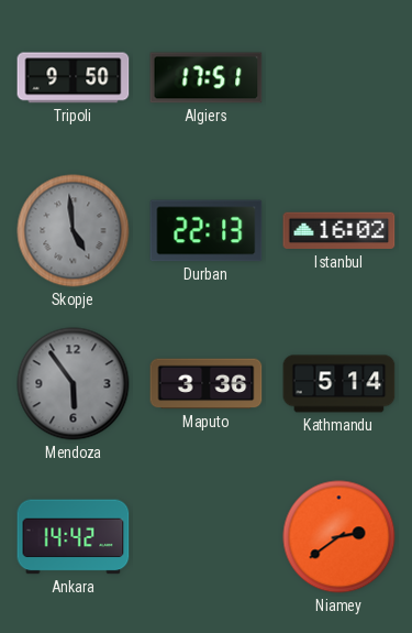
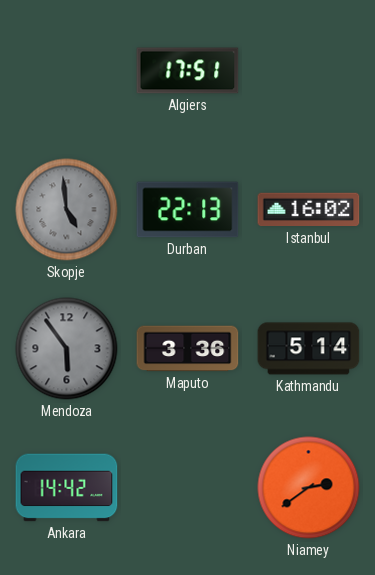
Tripoli: 9:50 -> none
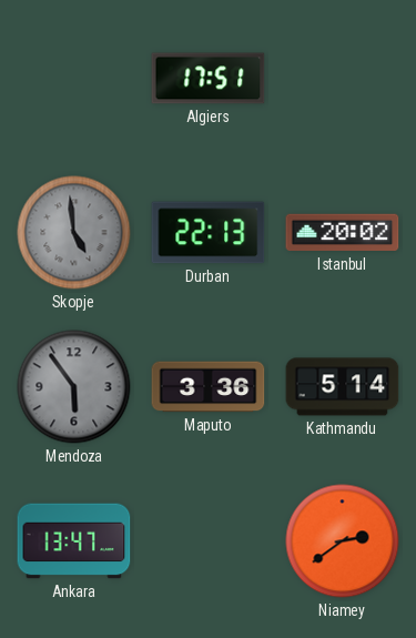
Istanbul: 16:02 -> 20:02
Ankara: 14:42 -> 13:47
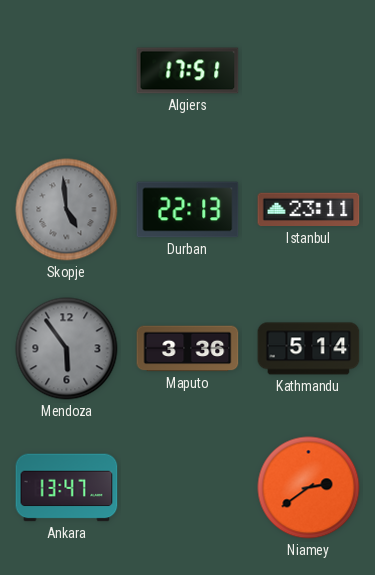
Istanbul: 20:02 -> 23:11
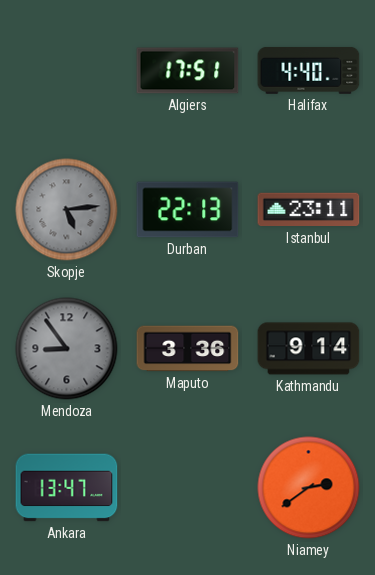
Halifax: none -> 4:40
Skopje: 4:59 -> 5:14
Mendoza: 5:54 -> 8:54
Kathmandu: 5:14 -> 9:14
